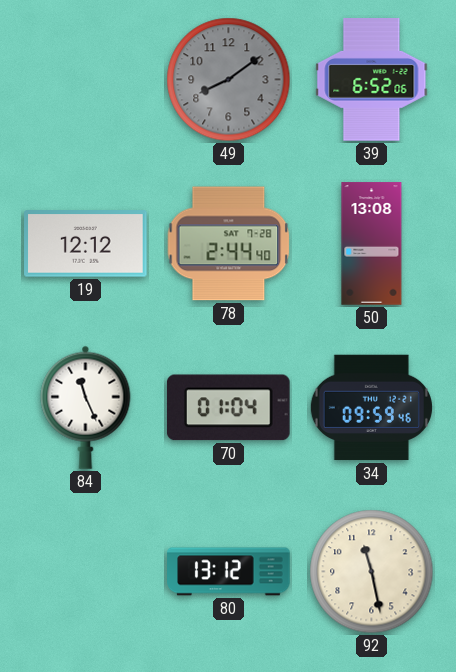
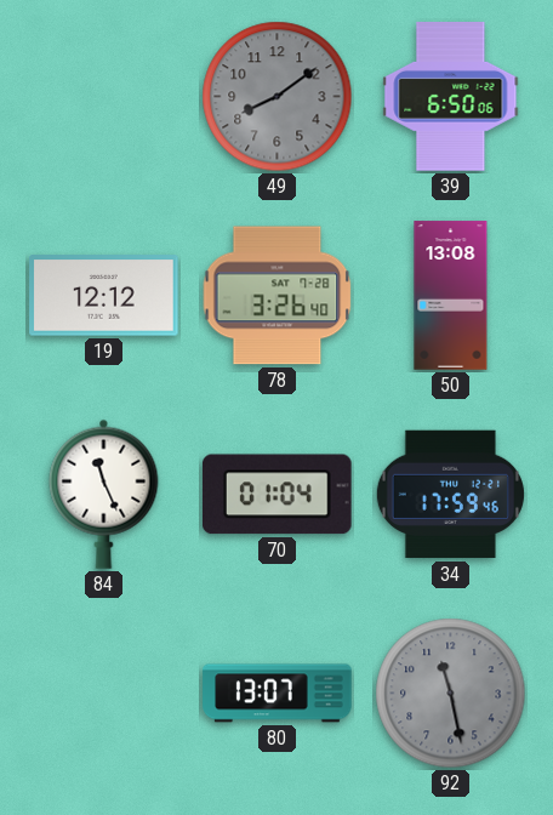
39: 6:52 -> 6:50
78: 2:44 -> 3:26
34: 09:59 -> 17:59
80: 13:12 -> 13:07
92 dial: cream -> grey
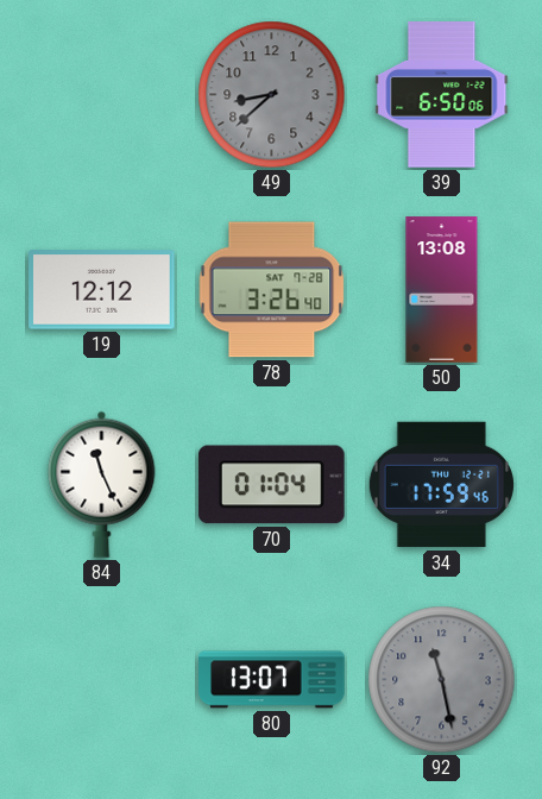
49: 8:09 -> 8:38
